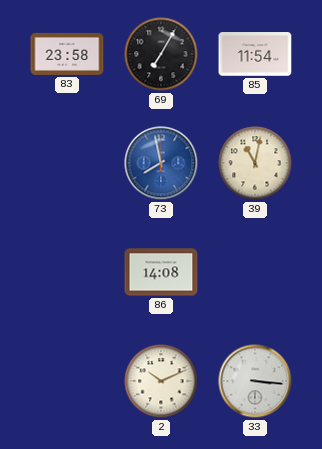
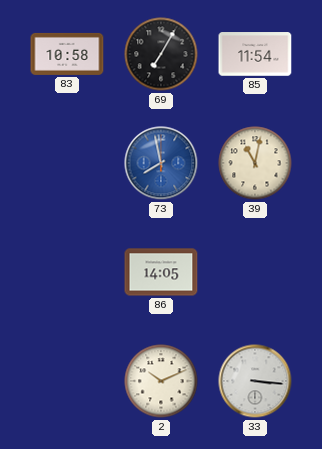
83: 23:58 -> 10:58
86: 14:08 -> 14:05
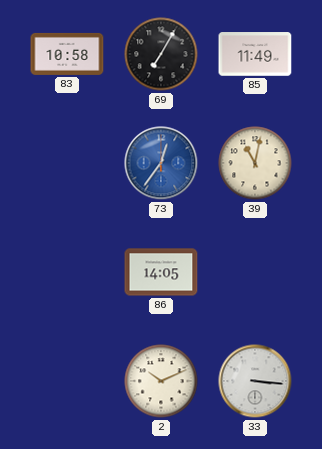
85: 11:54 -> 11:49
73: 7:58 -> 12:36
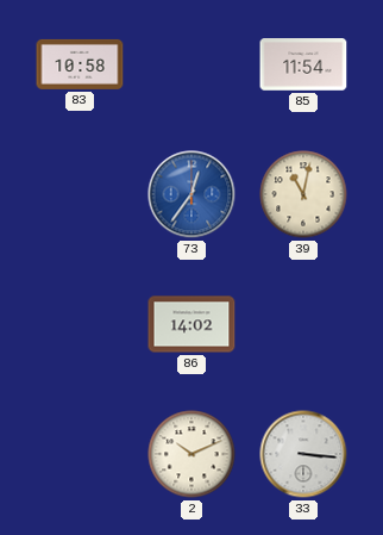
69: 7:05 -> none
85: 11:49 -> 11:54
86: 14:05 -> 14:02
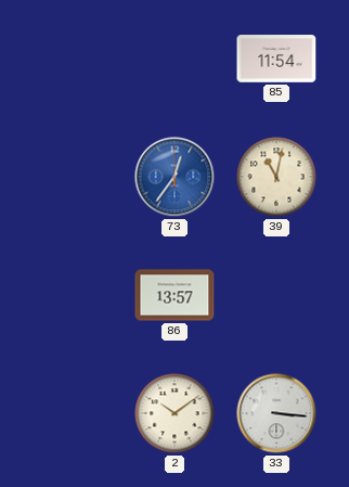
83: 10:58 -> none
86: 14:02 -> 13:57
2: 10:11 -> 10:09
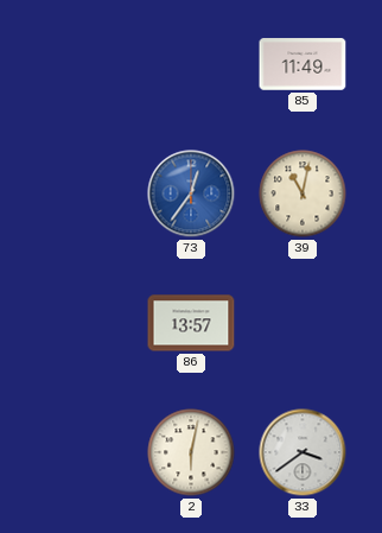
85: 11:54 -> 11:49
2: 10:09 -> 6:02
33: 3:16 -> 3:39
